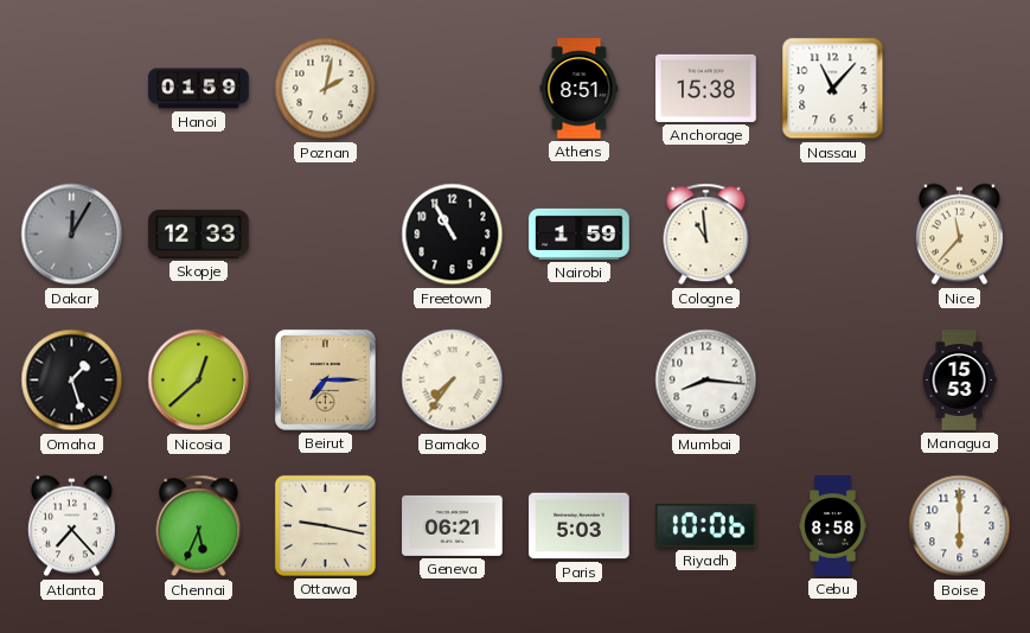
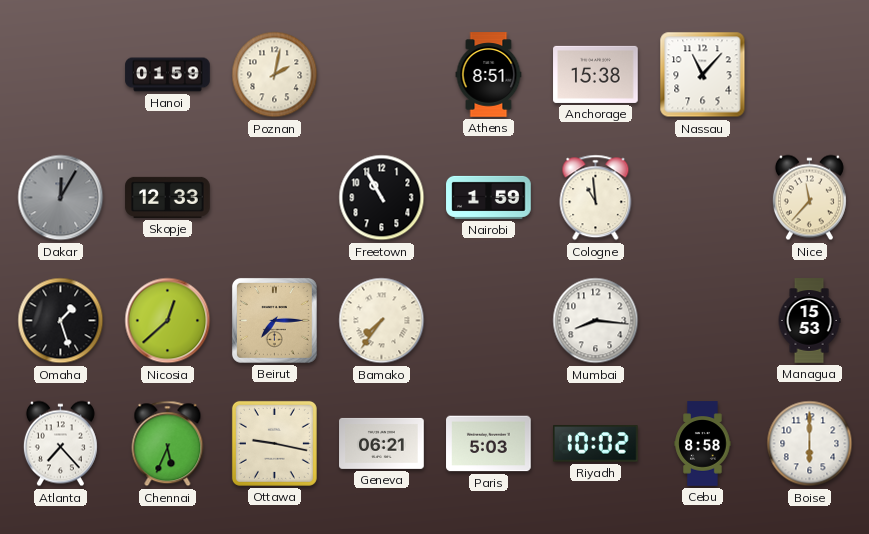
Riyadh: 10:06 -> 10:02
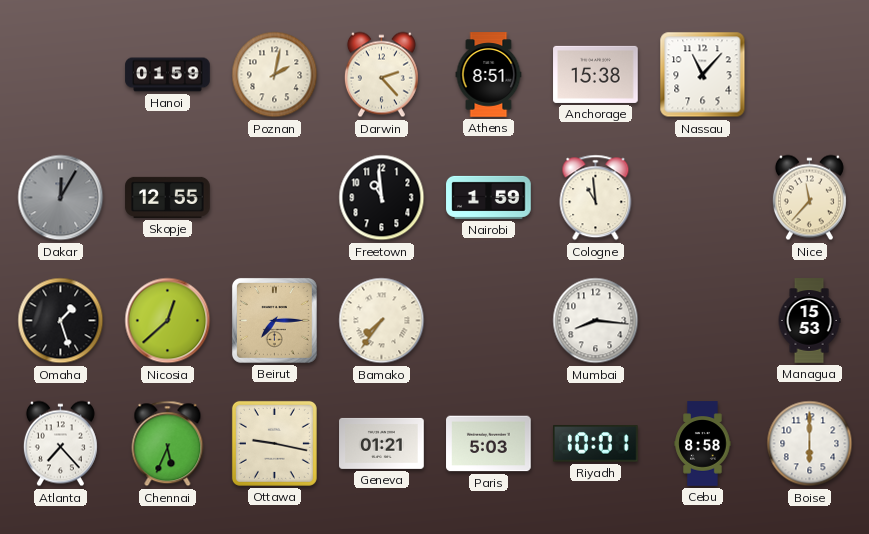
Darwin: none -> 2:23
Skopje: 12:33 -> 12:55
Freetown: 10:55 -> 10:59
Geneva: 06:21 -> 01:21
Riyadh: 10:02 -> 10:01
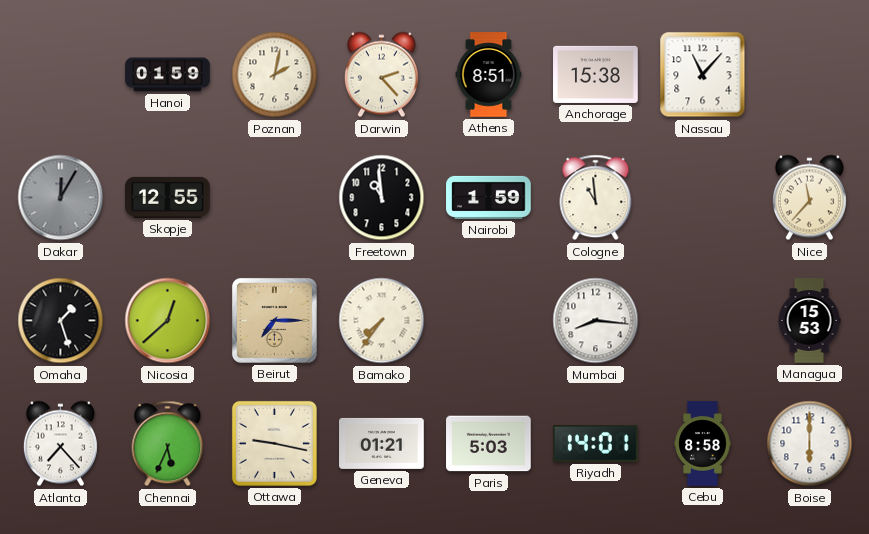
Riyadh: 10:01 -> 14:01
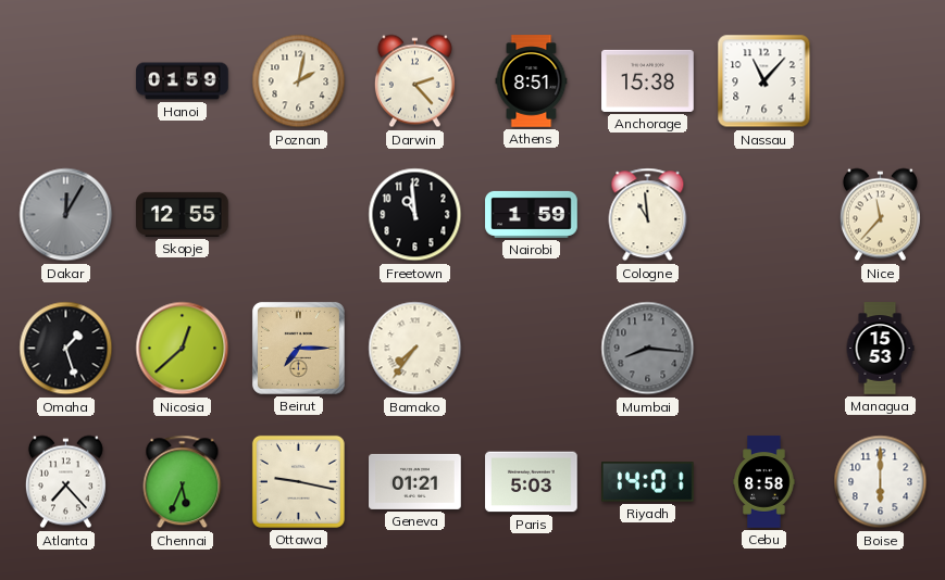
Mumbai dial: white -> grey
